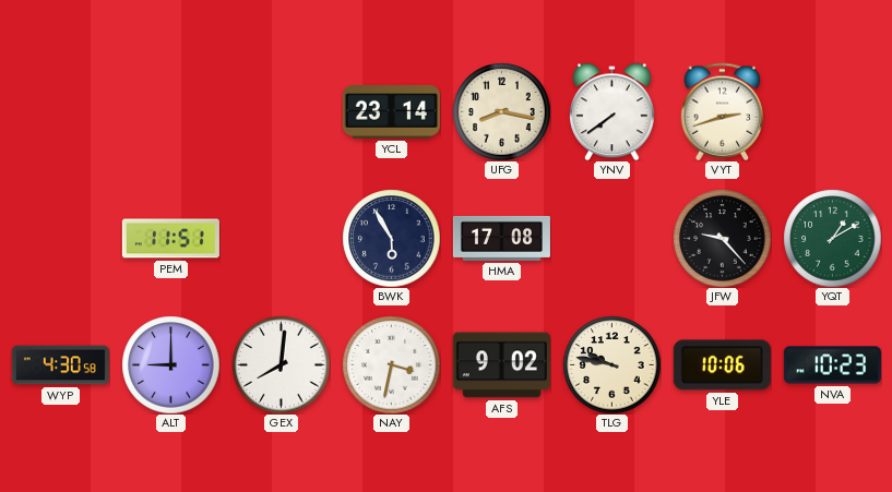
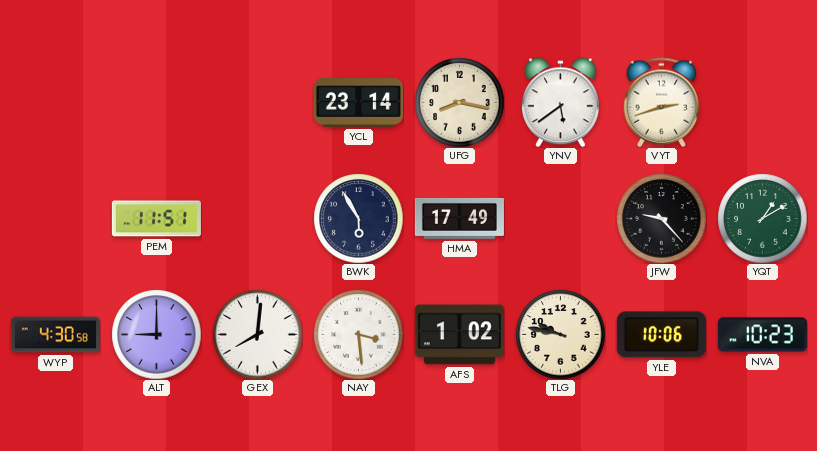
YNV: 7:39 -> 5:39
HMA: 17:08 -> 17:49
NAY: 3:32 -> 3:29
AFS: 9:02 -> 1:02
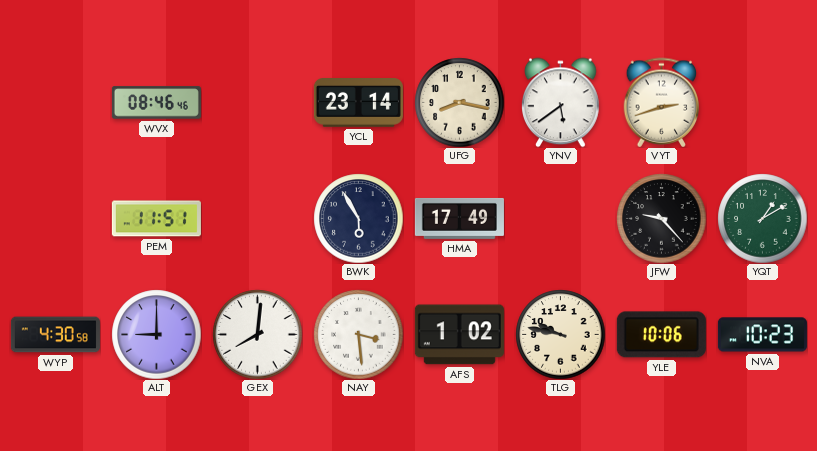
WVX: none -> 08:46
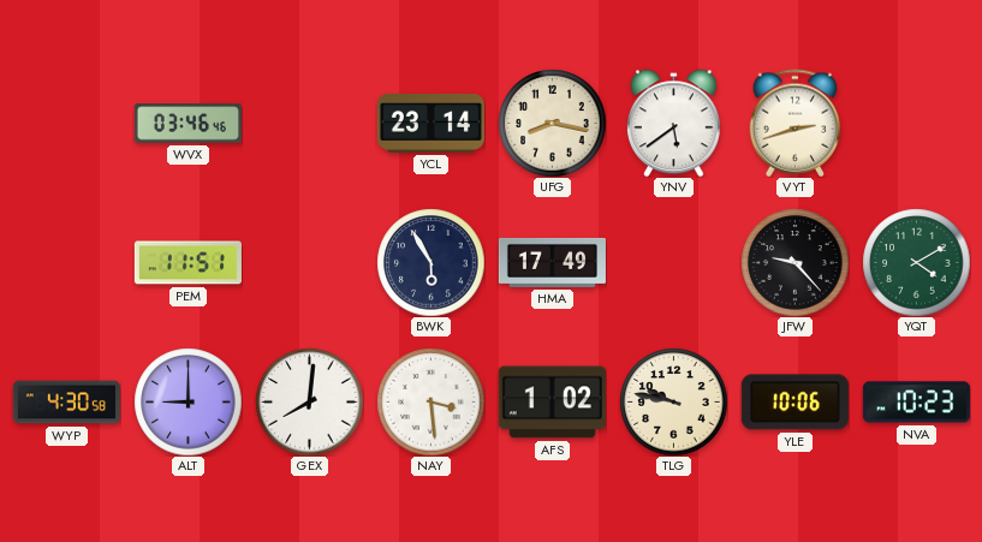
WVX: 08:46 -> 03:46
YQT: 1:10 -> 4:10
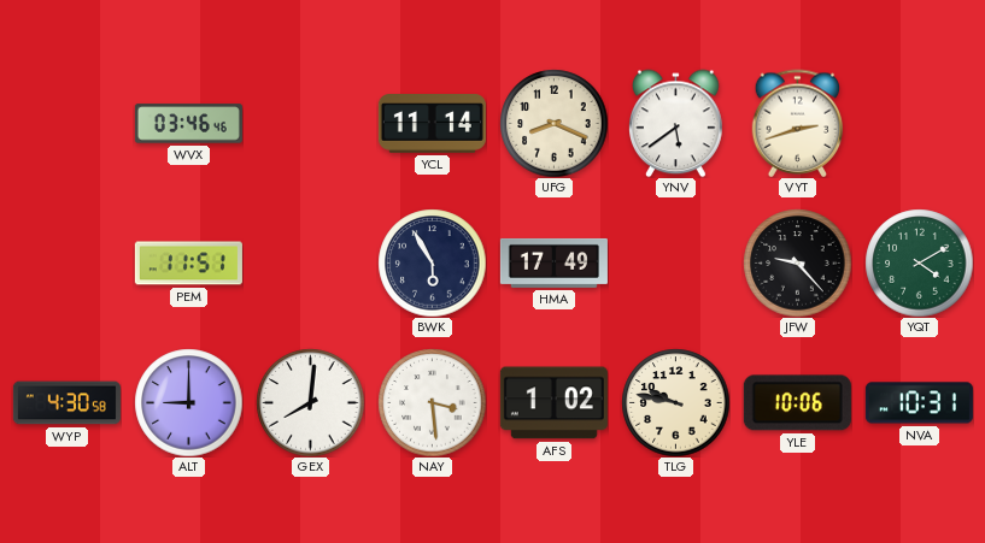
YCL: 23:14 -> 11:14
UFG: 8:17 -> 8:19
NVA: 10:23 -> 10:31
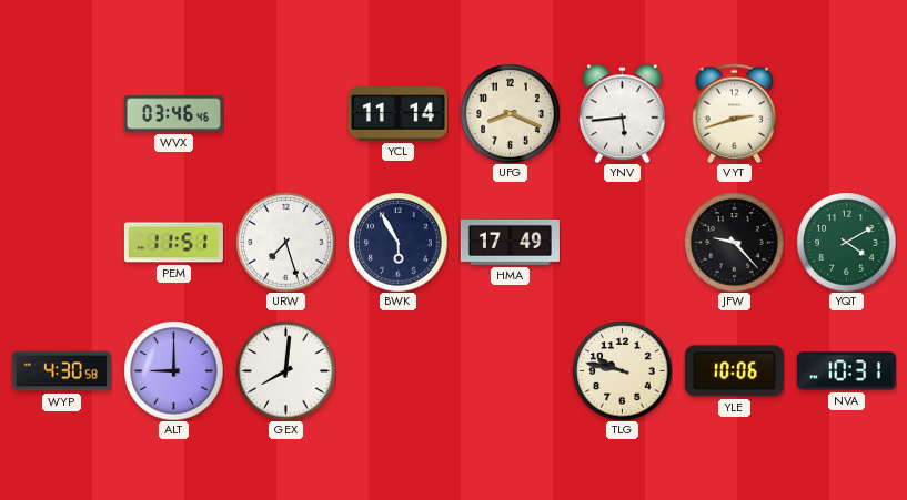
YNV: 5:39 -> 5:44
URW: none -> 7:27
NAY: 3:29 -> none
AFS: 1:02 -> none
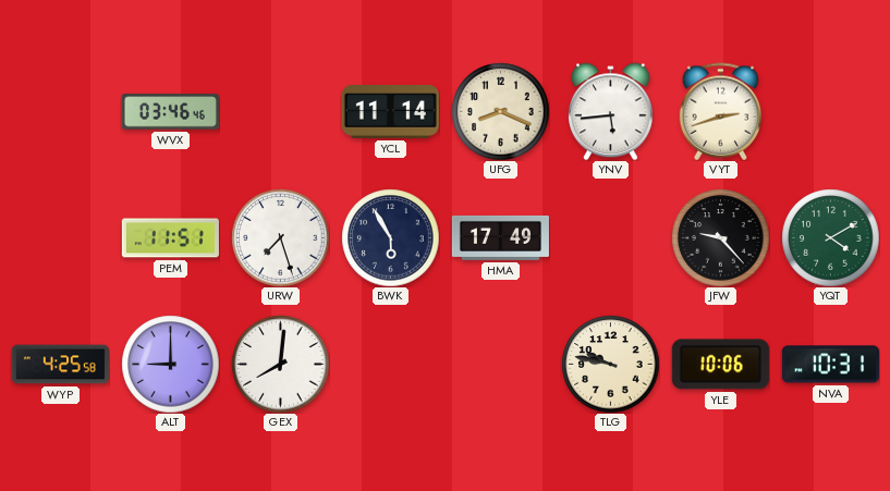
WYP: 4:30 -> 4:25
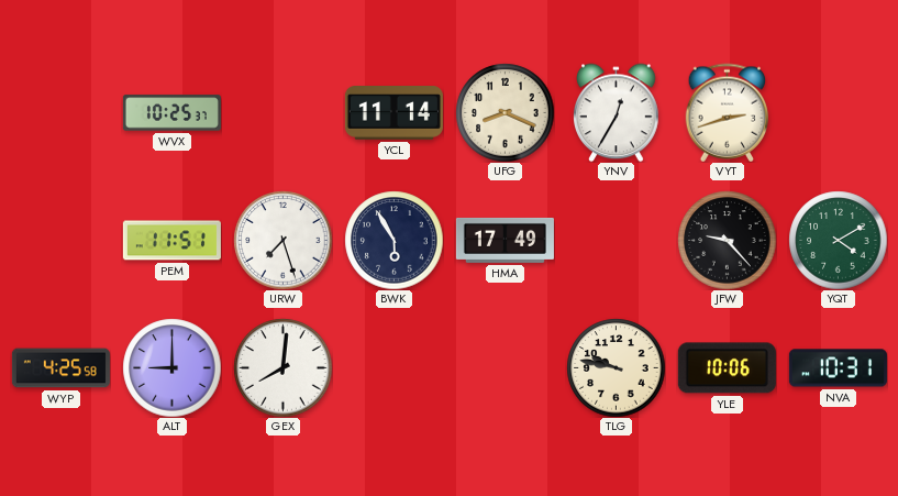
WVX: 03:46 -> 10:25
YNV: 5:44 -> 12:35
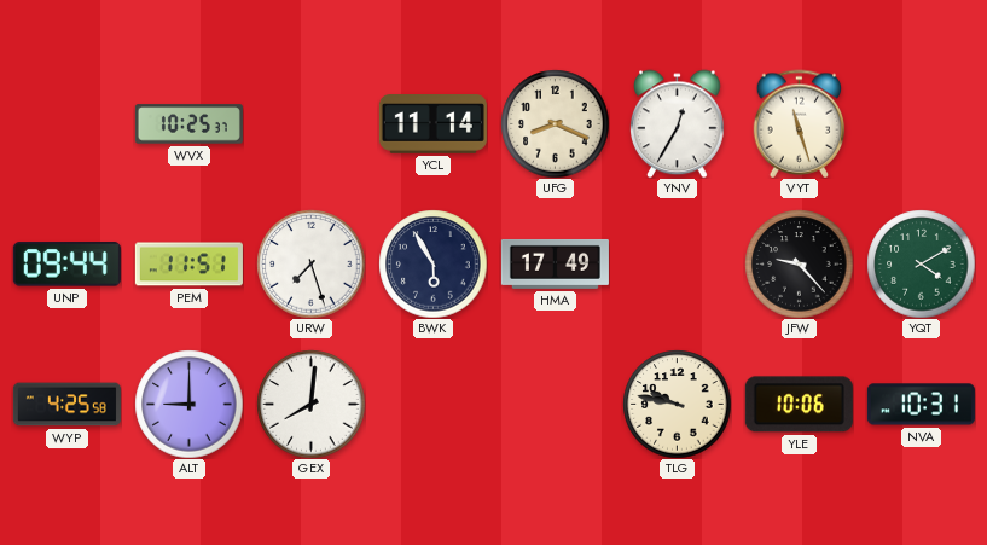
VYT: 2:42 -> 11:27
UNP: none -> 09:44
